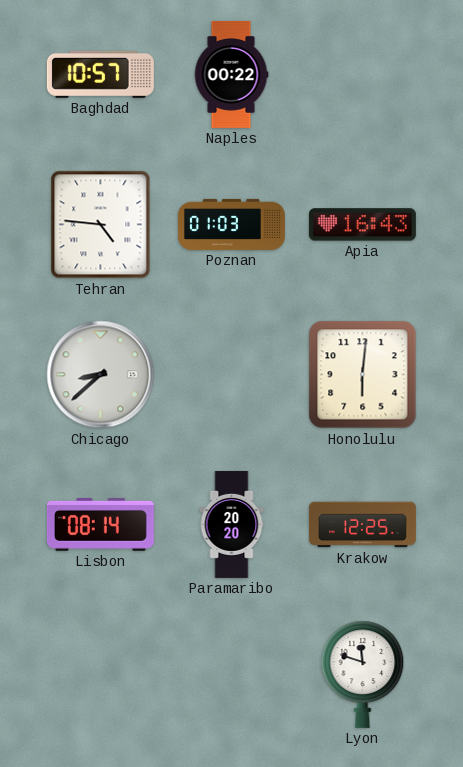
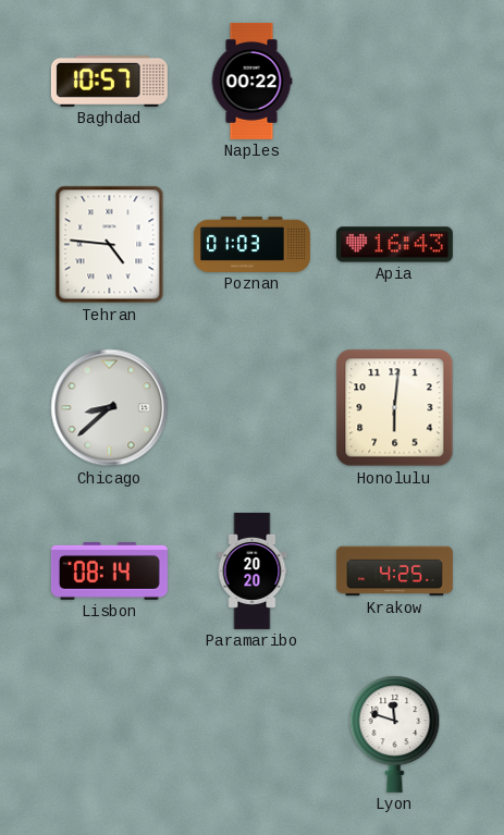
Krakow: 12:25 -> 4:25
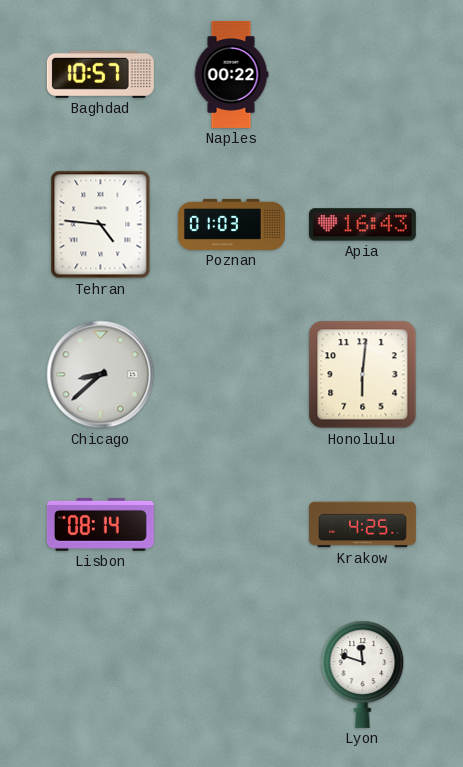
Paramaribo: 20:20 -> none
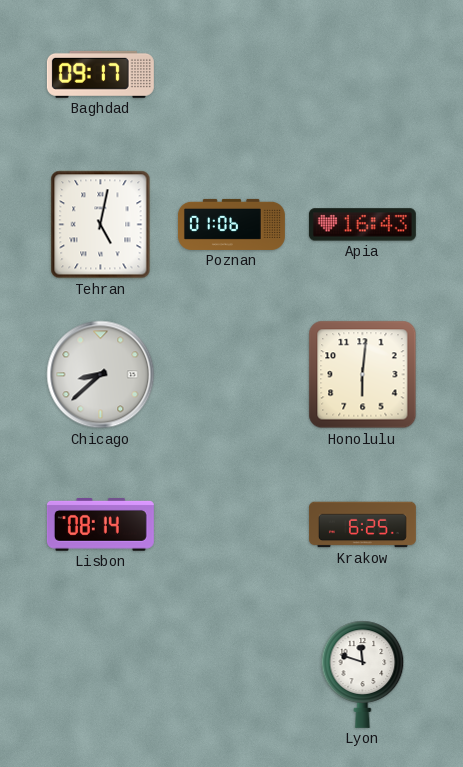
Baghdad: 10:57 -> 09:17
Naples: 00:22 -> none
Tehran: 4:46 -> 5:02
Poznan: 01:03 -> 01:06
Krakow: 4:25 -> 6:25
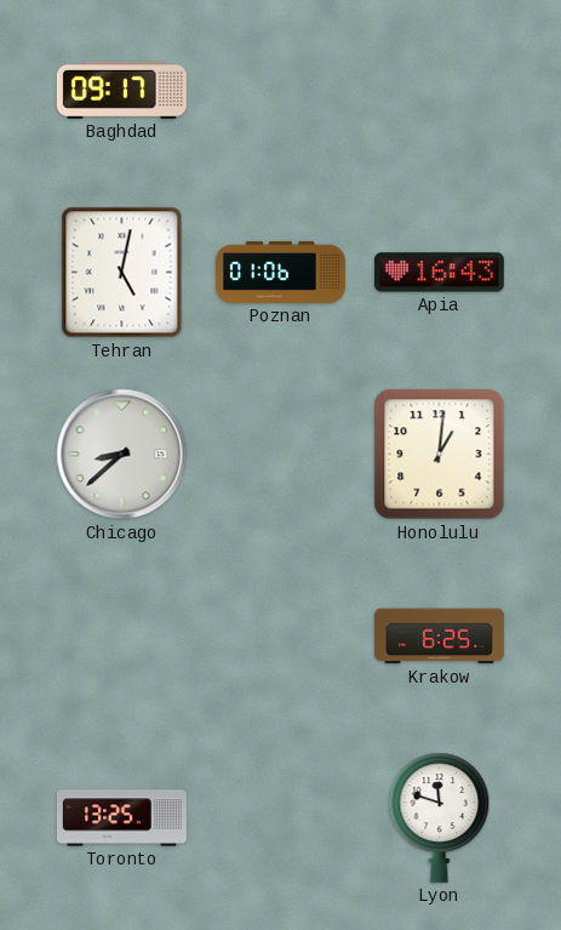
Honolulu: 6:01 -> 1:01
Lisbon: 08:14 -> none
Toronto: none -> 13:25
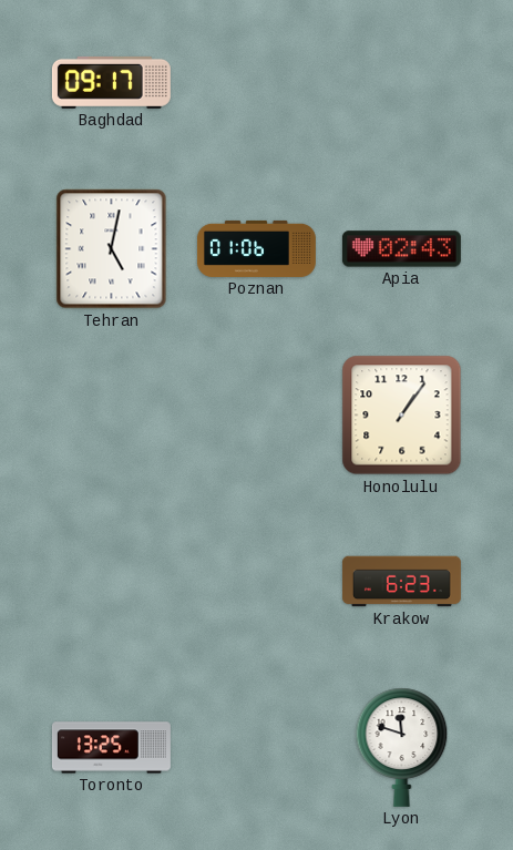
Apia: 16:43 -> 02:43
Chicago: 8:38 -> none
Honolulu: 1:01 -> 1:06
Krakow: 6:25 -> 6:23
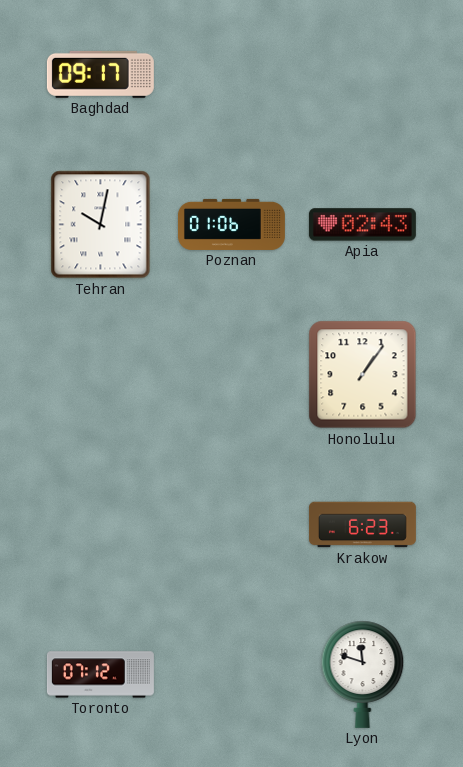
Tehran: 5:02 -> 10:02
Toronto: 13:25 -> 07:12
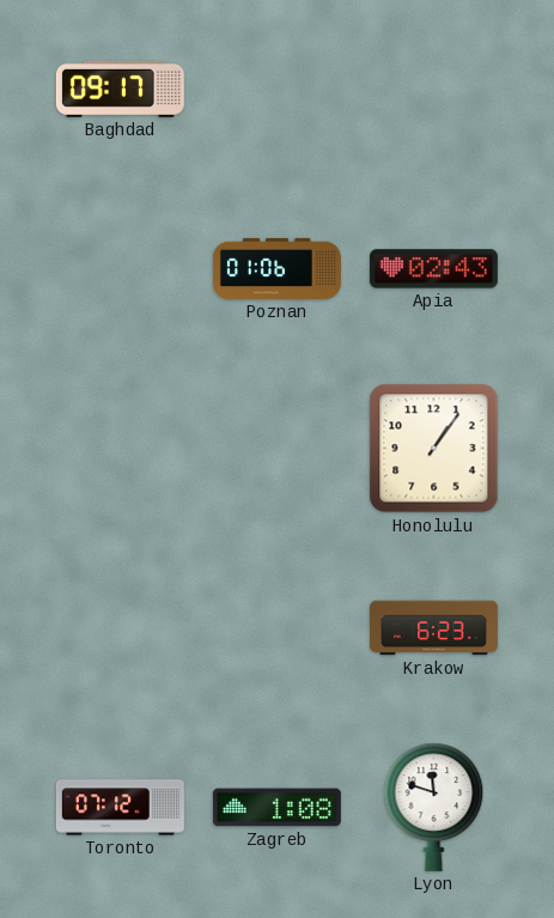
Tehran: 10:02 -> none
Zagreb: none -> 1:08
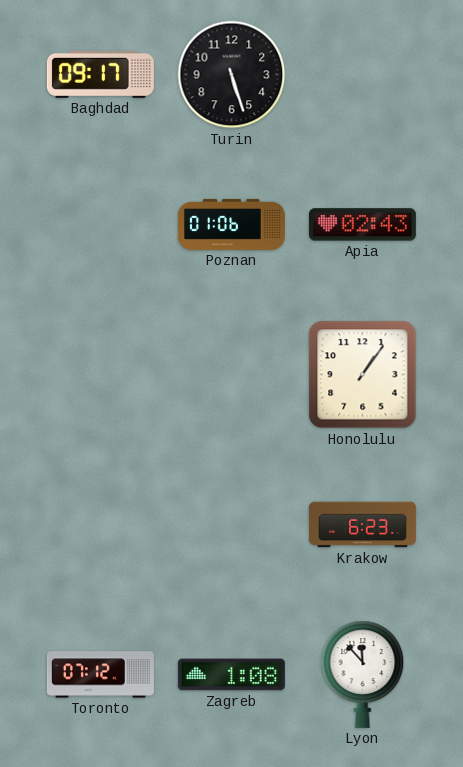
Turin: none -> 5:27
Lyon: 11:48 -> 11:53
